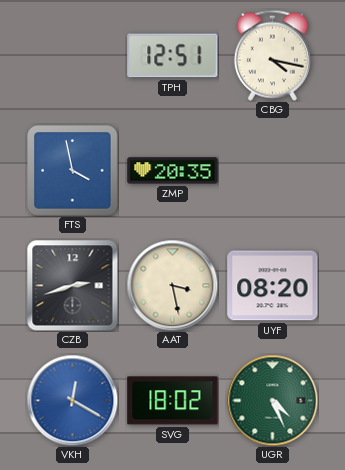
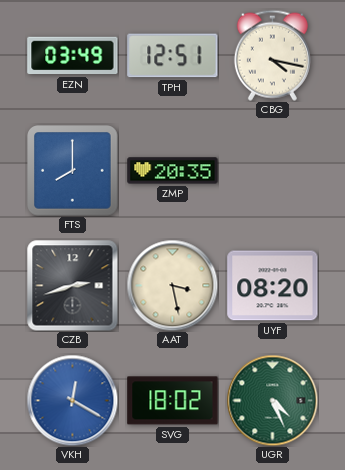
EZN: none -> 03:49
FTS: 3:58 -> 8:00
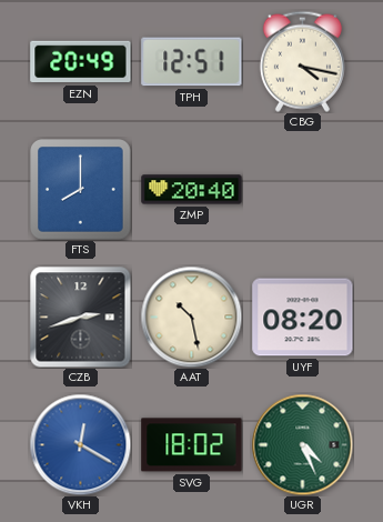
EZN: 03:49 -> 20:49
ZMP: 20:35 -> 20:40
AAT: 3:28 -> 10:28
